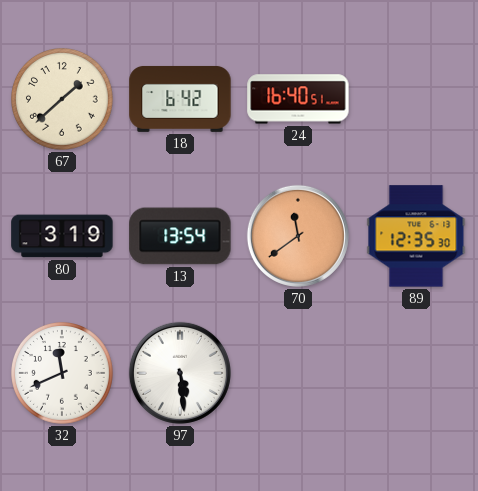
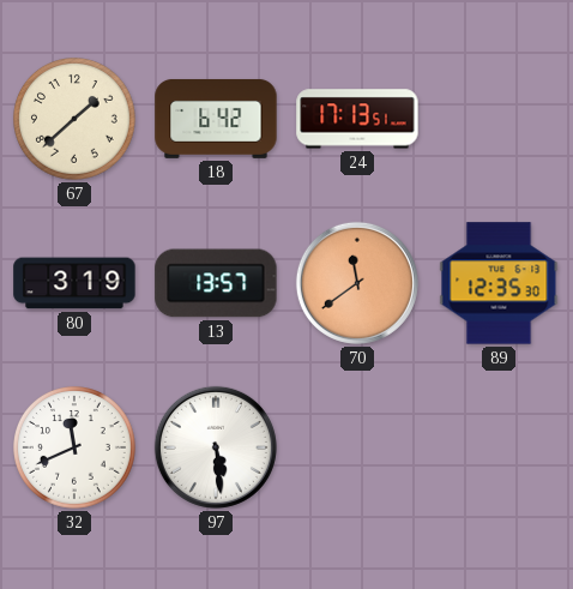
24: 16:40 -> 17:13
13: 13:54 -> 13:57
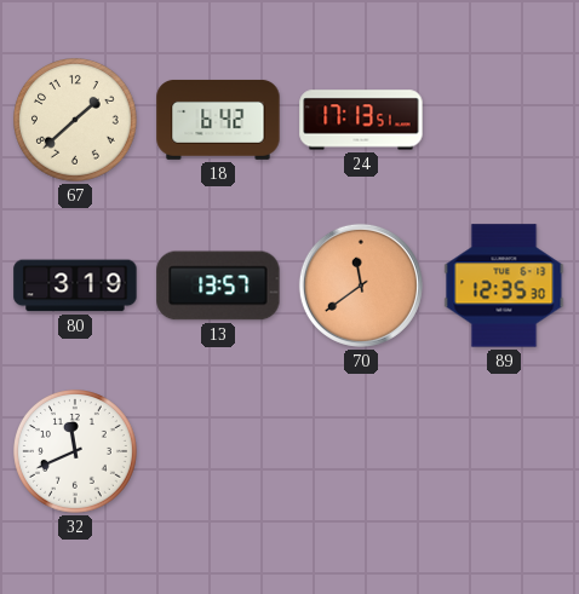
97: 5:29 -> none
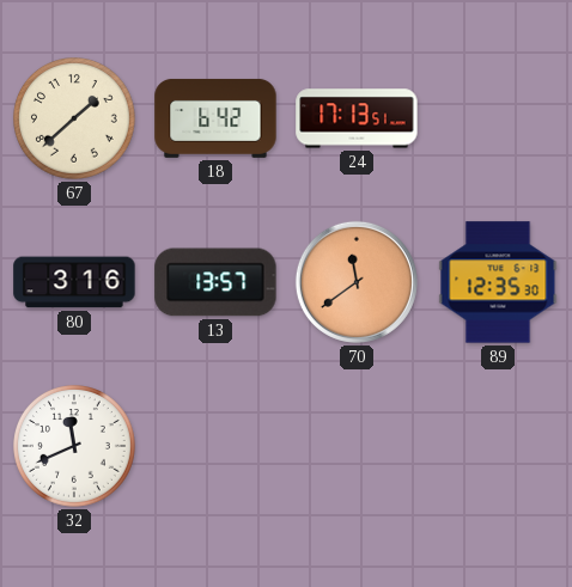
80: 3:19 -> 3:16
